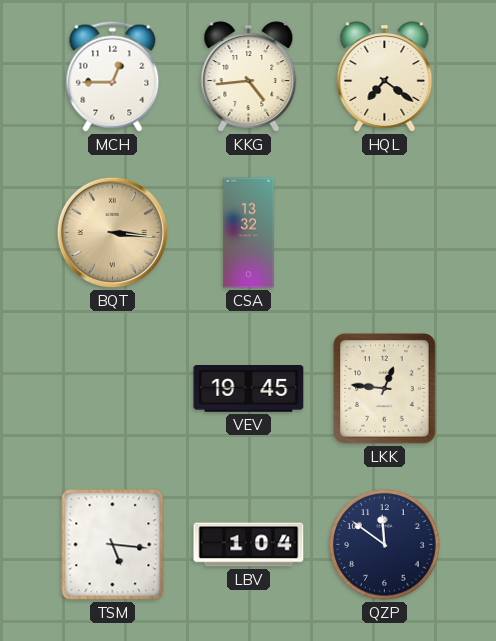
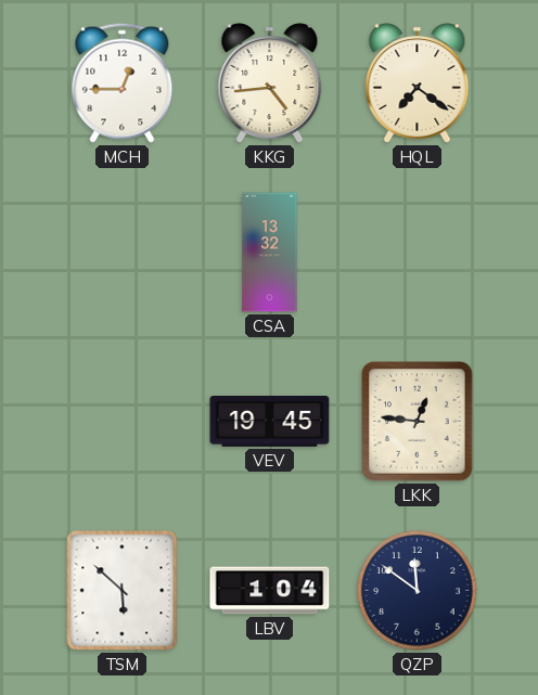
BQT: 3:16 -> none
TSM: 5:16 -> 5:52
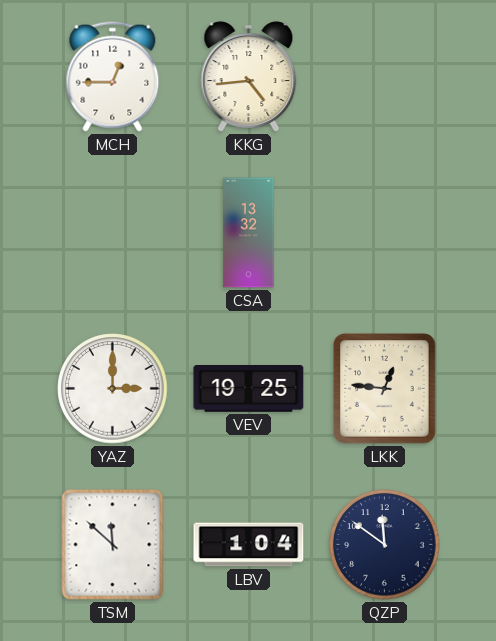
HQL: 7:21 -> none
YAZ: none -> 3:00
VEV: 19:45 -> 19:25
TSM: 5:52 -> 11:52
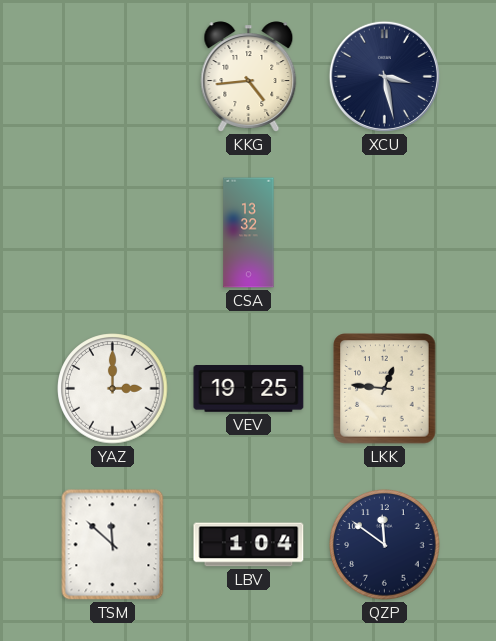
MCH: 12:45 -> none
XCU: none -> 3:28
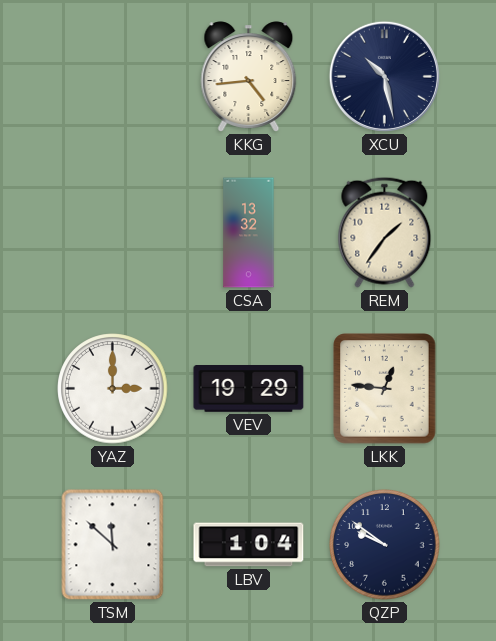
XCU: 3:28 -> 10:28
REM: none -> 1:36
VEV: 19:25 -> 19:29
QZP: 11:51 -> 9:51
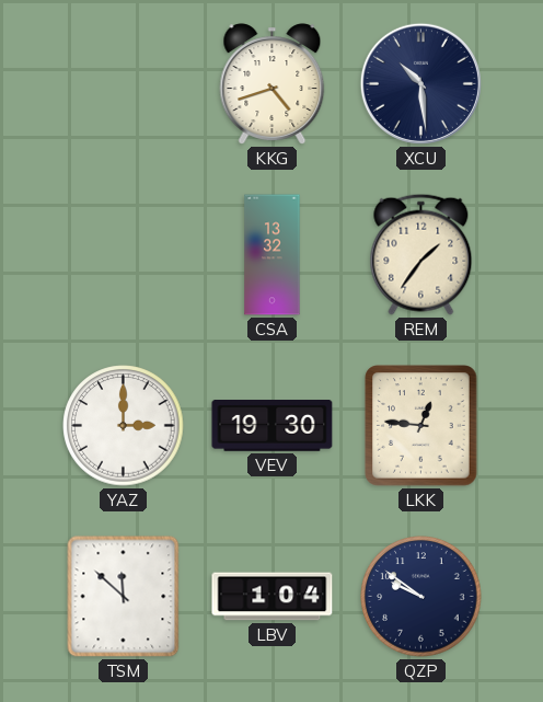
KKG: 4:44 -> 4:42
XCU: 10:28 -> 10:29
VEV: 19:29 -> 19:30
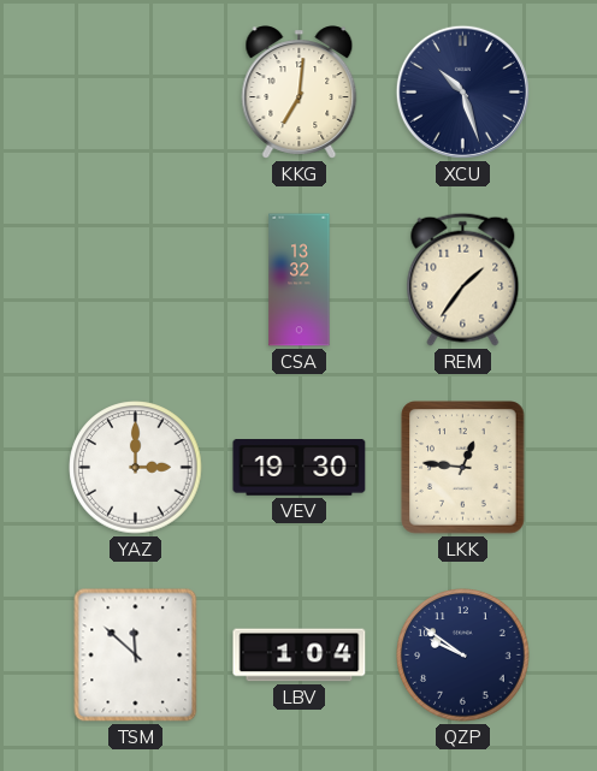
KKG: 4:42 -> 7:01
XCU: 10:29 -> 10:27
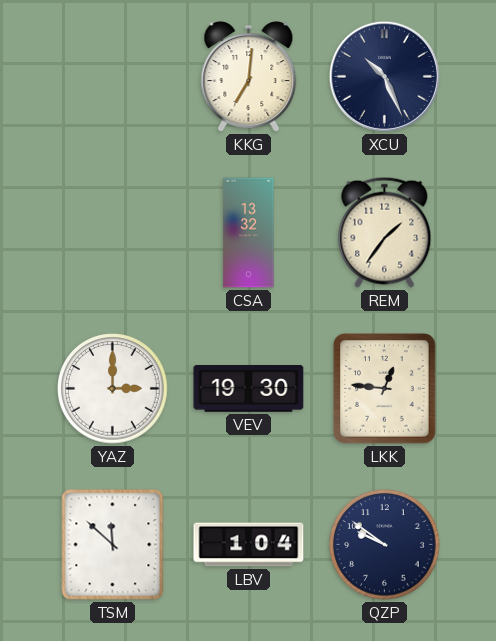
XCU: 10:27 -> 10:26
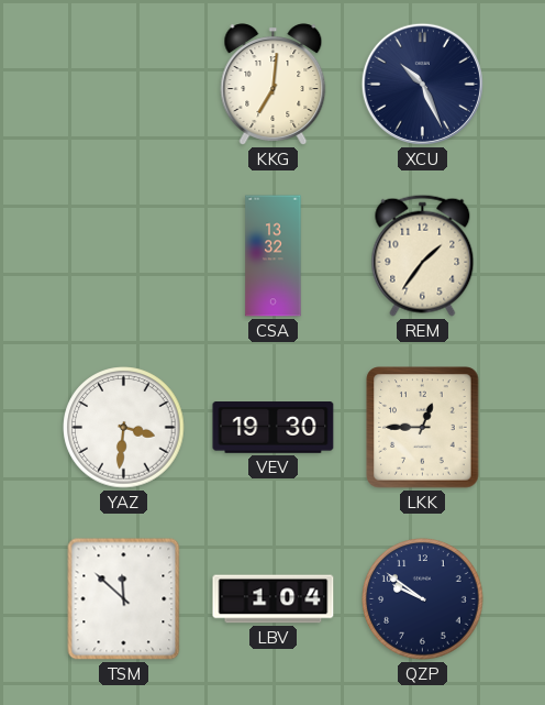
YAZ: 3:00 -> 3:31
LKK: 12:46 -> 12:45
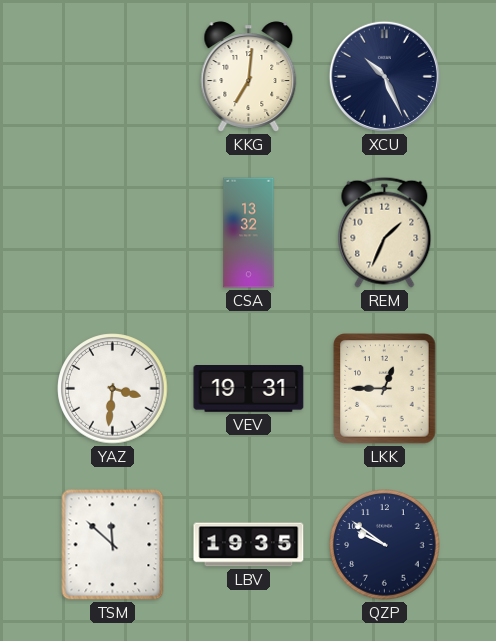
REM: 1:36 -> 1:34
VEV: 19:30 -> 19:31
LBV: 1:04 -> 19:35
